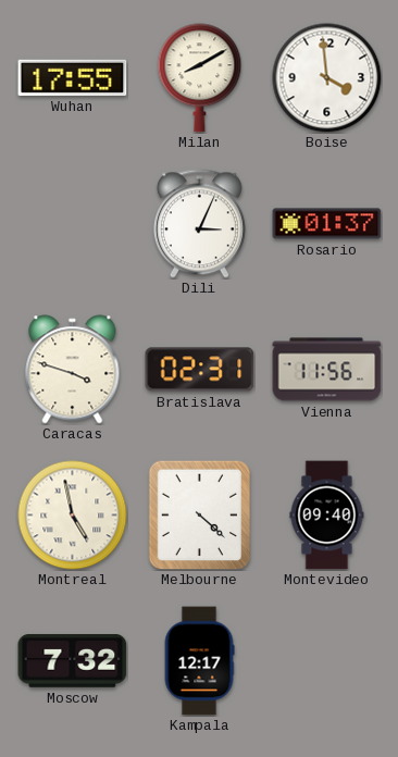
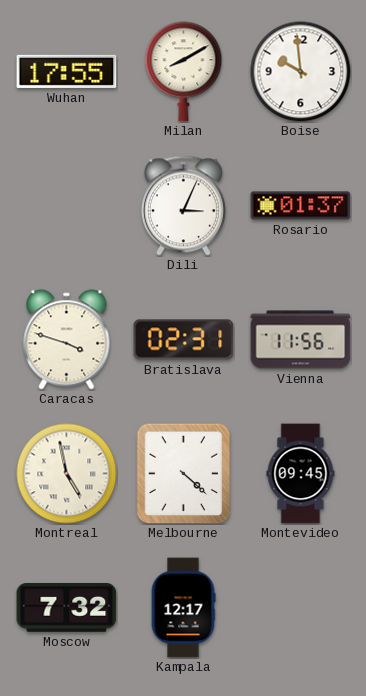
Boise: 3:59 -> 9:59
Montevideo: 09:40 -> 09:45
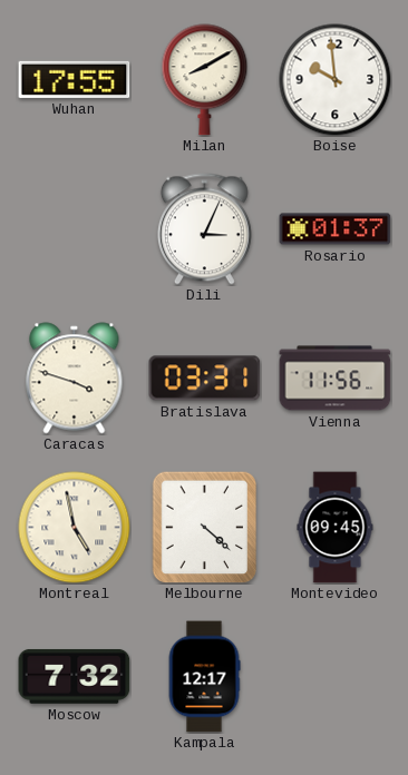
Bratislava: 02:31 -> 03:31
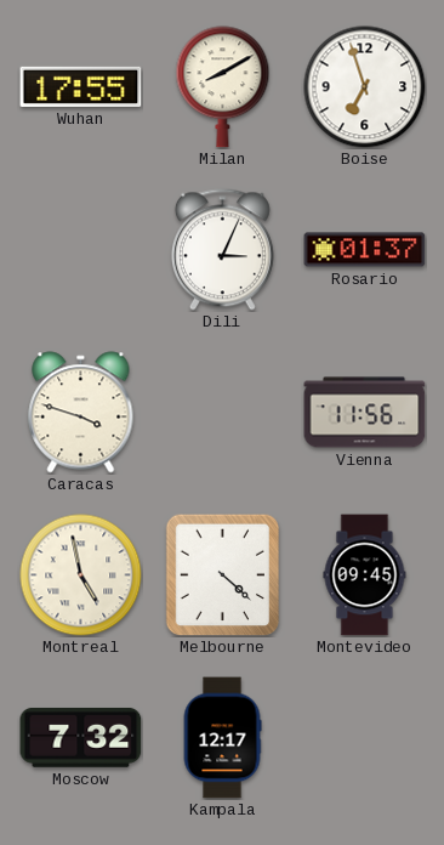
Boise: 9:59 -> 6:57
Bratislava: 03:31 -> none
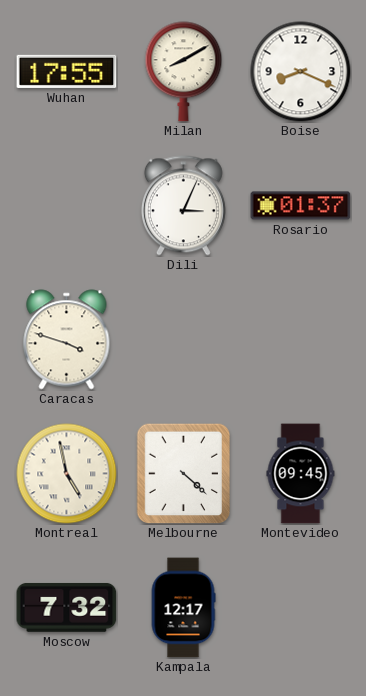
Boise: 6:57 -> 8:19
Vienna: 11:56 -> none
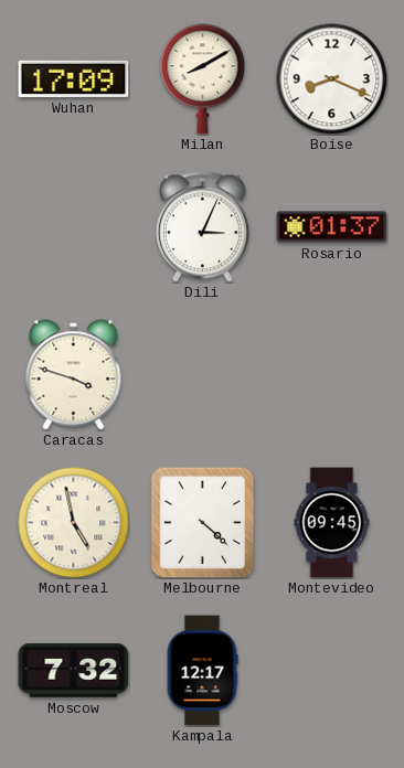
Wuhan: 17:55 -> 17:09
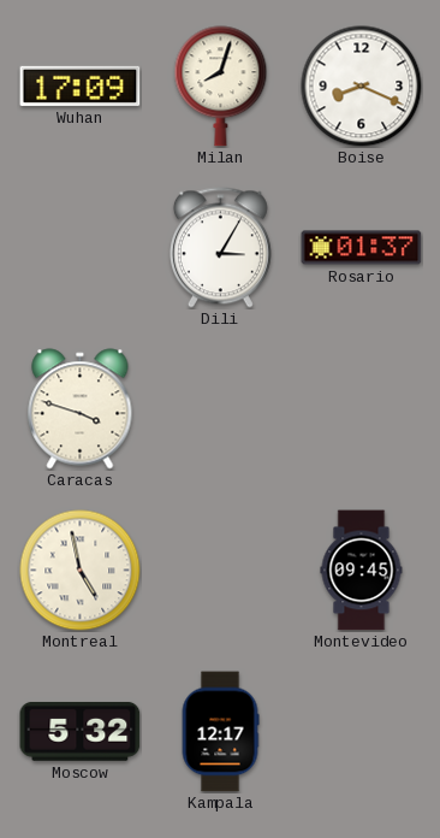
Milan: 8:10 -> 8:03
Dili: 3:04 -> 3:05
Melbourne: 4:22 -> none
Moscow: 7:32 -> 5:32
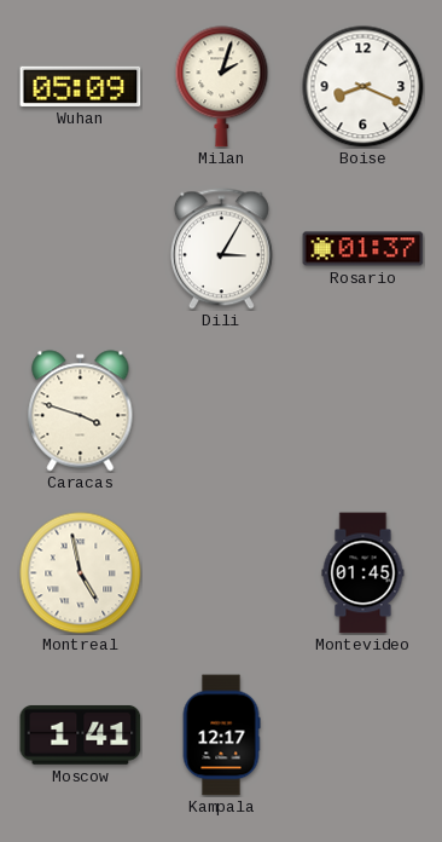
Wuhan: 17:09 -> 05:09
Milan: 8:03 -> 2:03
Montevideo: 09:45 -> 01:45
Moscow: 5:32 -> 1:41
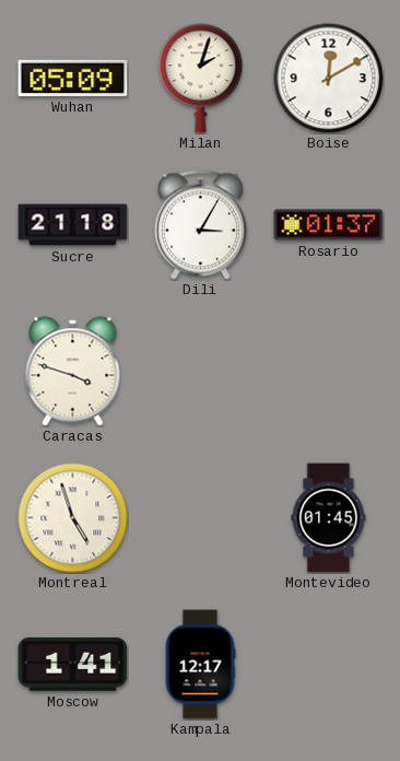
Boise: 8:19 -> 12:10
Sucre: none -> 21:18
Montreal: 4:58 -> 4:57
